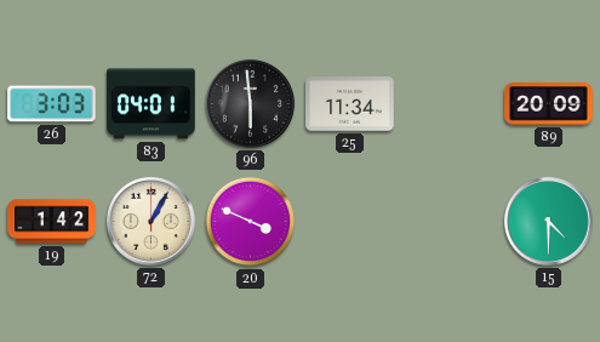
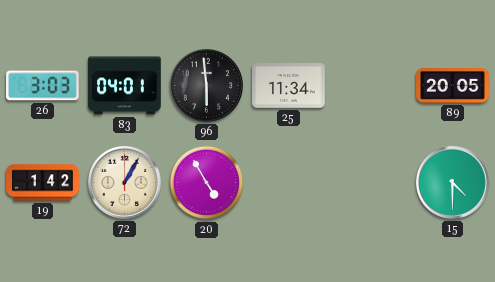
89: 20:09 -> 20:05
20: 3:49 -> 4:55
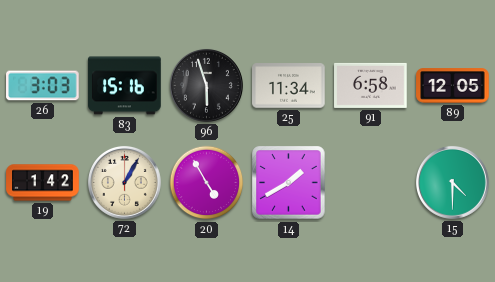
83: 04:01 -> 15:16
96: 5:59 -> 5:57
91: none -> 6:58
89: 20:05 -> 12:05
14: none -> 1:40
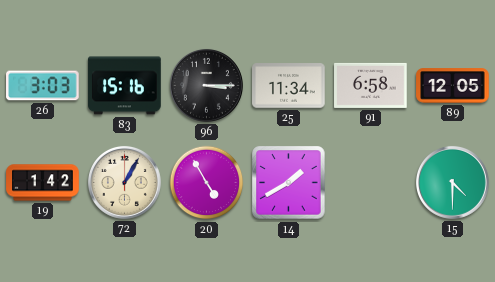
96: 5:57 -> 3:15
